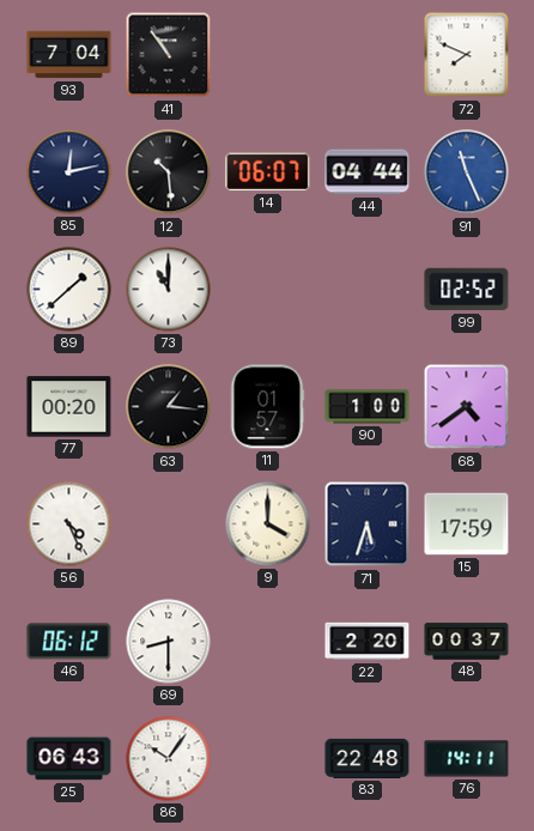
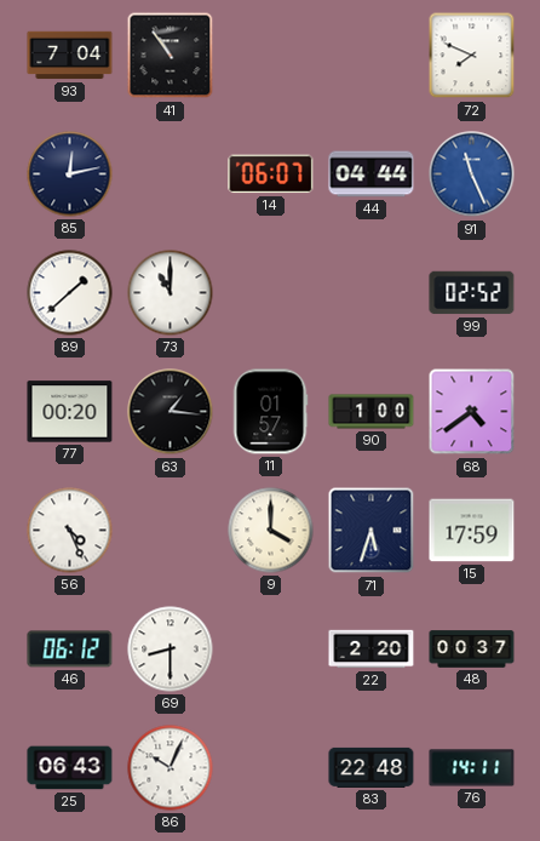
12: 10:29 -> none
86: 10:06 -> 10:04
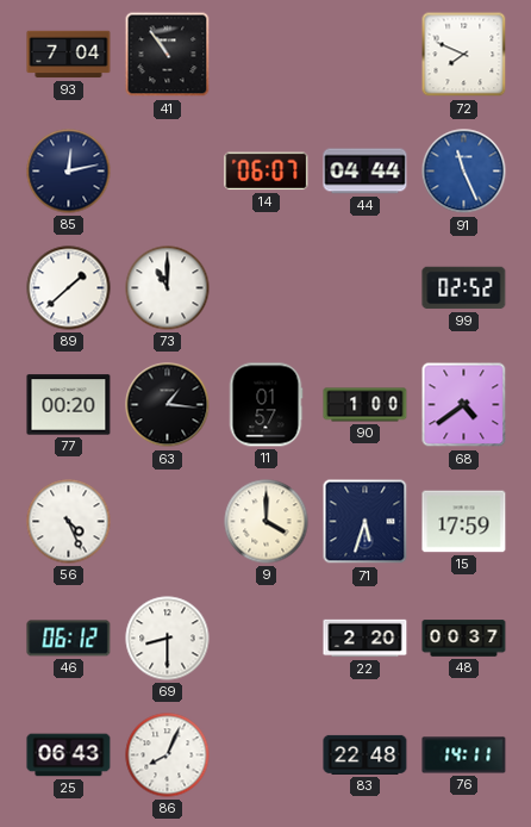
86: 10:04 -> 8:04
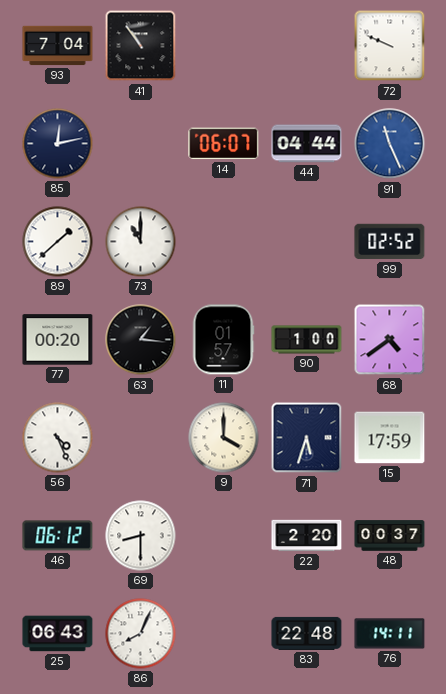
72: 7:49 -> 9:49
